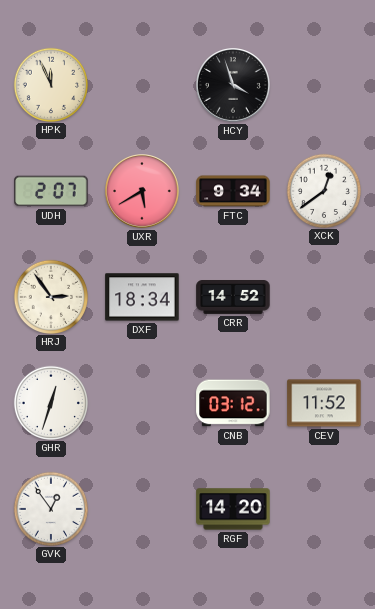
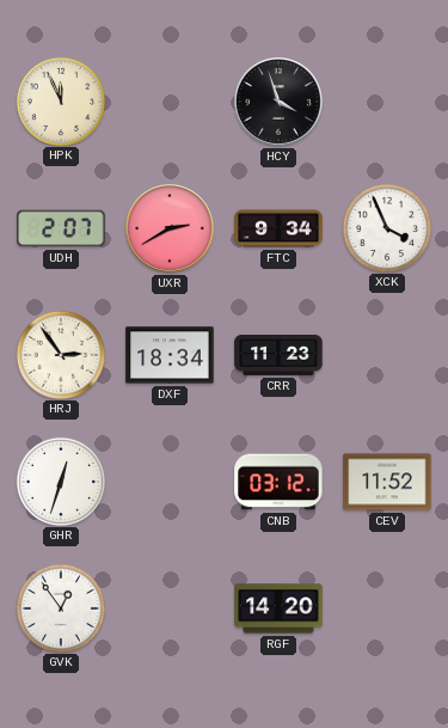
UXR: 5:40 -> 2:40
XCK: 12:39 -> 3:56
CRR: 14:52 -> 11:23
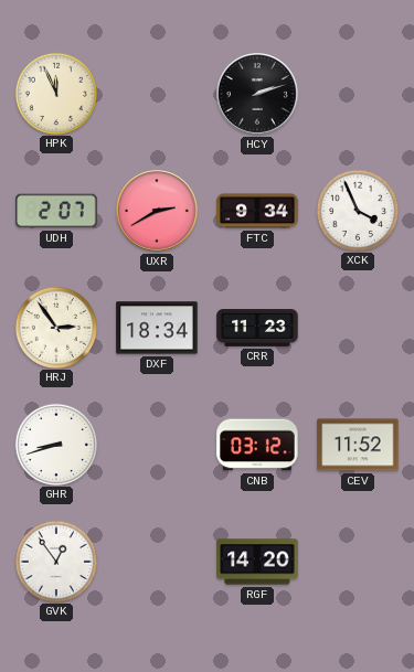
HCY: 3:57 -> 2:12
GHR: 12:33 -> 8:42
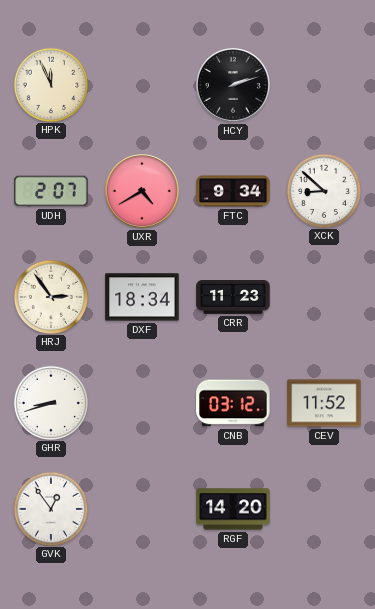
UXR: 2:40 -> 4:40
XCK: 3:56 -> 8:52
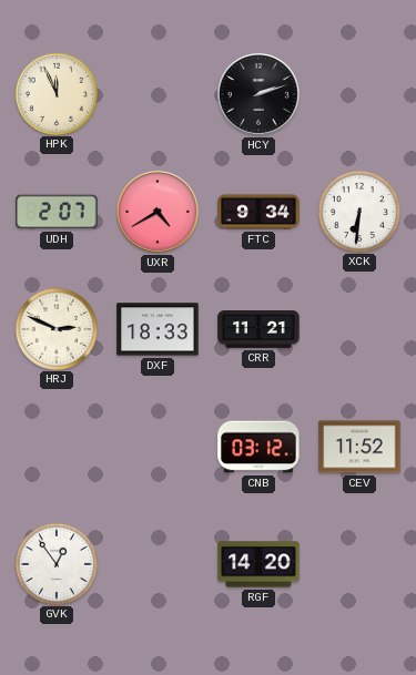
XCK: 8:52 -> 6:31
HRJ: 2:54 -> 2:49
DXF: 18:34 -> 18:33
CRR: 11:23 -> 11:21
GHR: 8:42 -> none
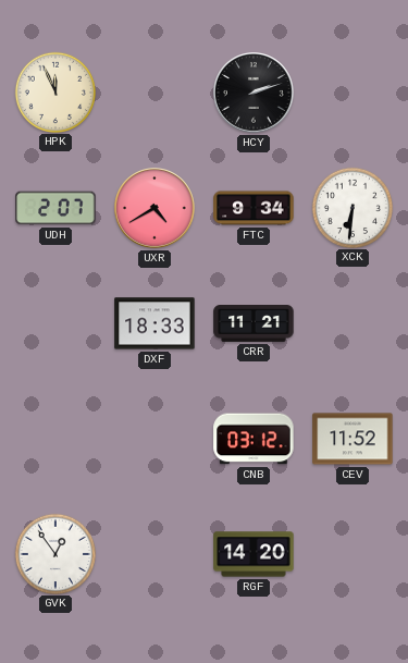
HRJ: 2:49 -> none
